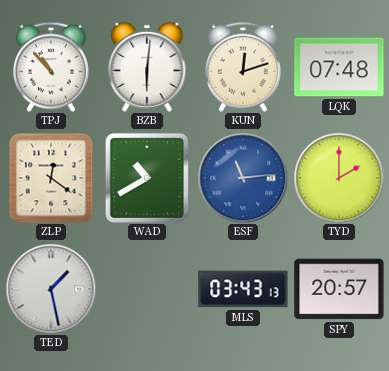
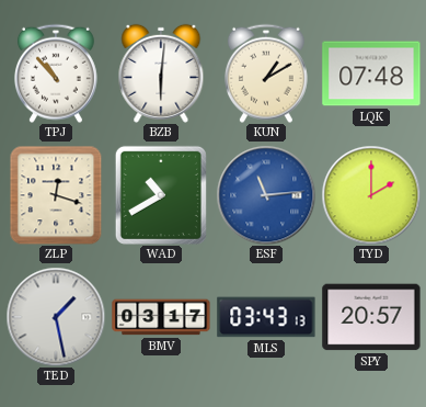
KUN: 12:12 -> 1:10
ZLP: 12:21 -> 12:18
BMV: none -> 03:17
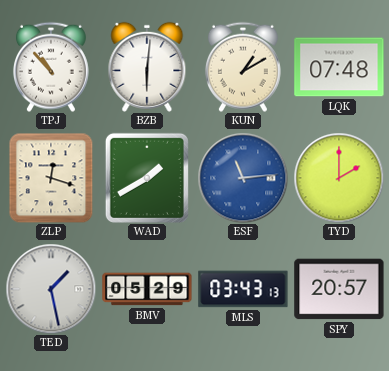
WAD: 10:40 -> 1:40
BMV: 03:17 -> 05:29
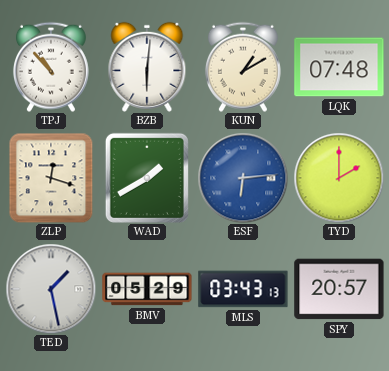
ESF: 11:14 -> 6:14
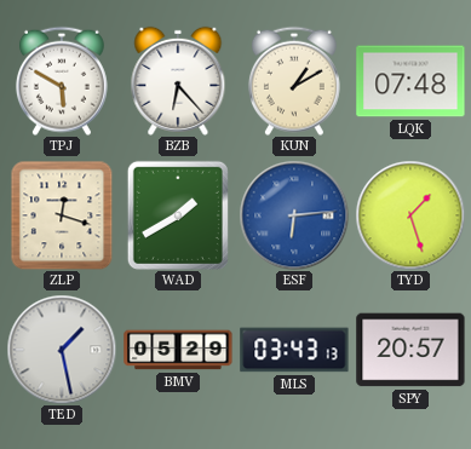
TPJ: 10:53 -> 5:50
BZB: 6:01 -> 6:23
TYD: 2:00 -> 1:27
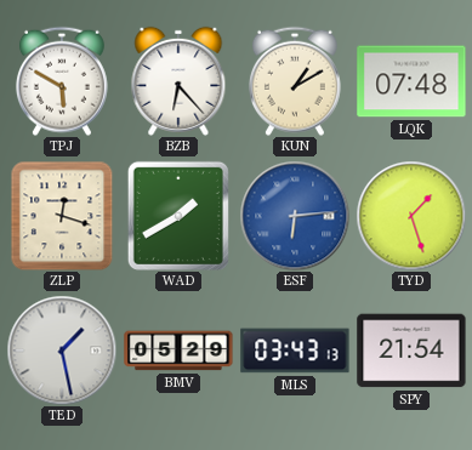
SPY: 20:57 -> 21:54
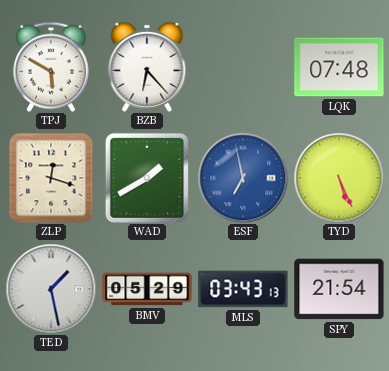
KUN: 1:10 -> none
ESF: 6:14 -> 6:58
TYD: 1:27 -> 5:26
